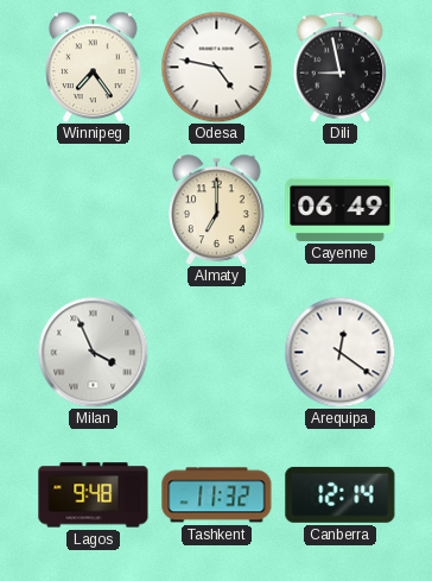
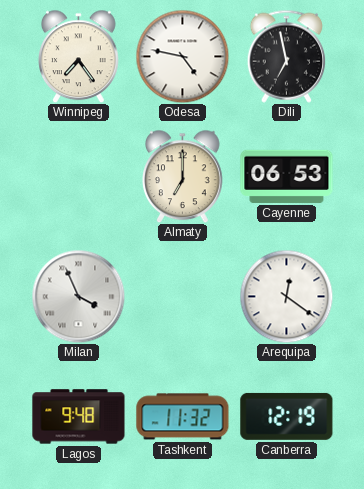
Dili: 8:58 -> 6:58
Cayenne: 06:49 -> 06:53
Canberra: 12:14 -> 12:19
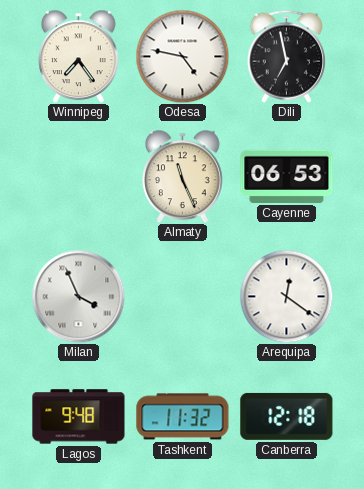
Almaty: 7:00 -> 11:26
Canberra: 12:19 -> 12:18
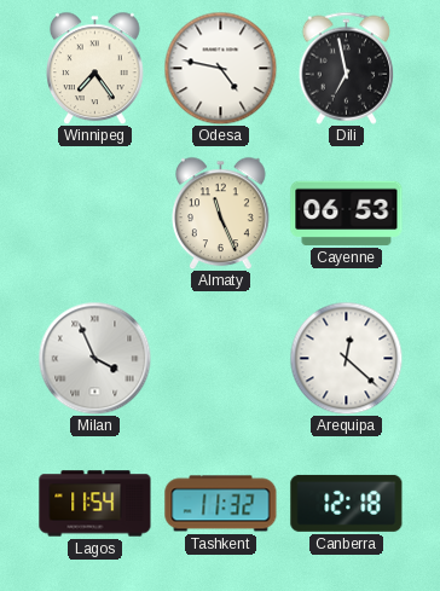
Arequipa: 12:21 -> 12:22
Lagos: 9:48 -> 11:54
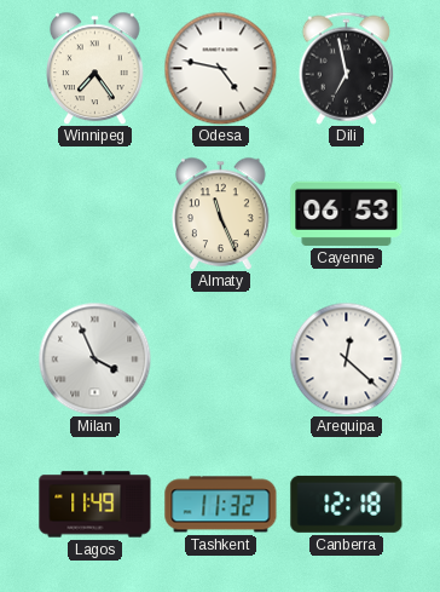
Lagos: 11:54 -> 11:49
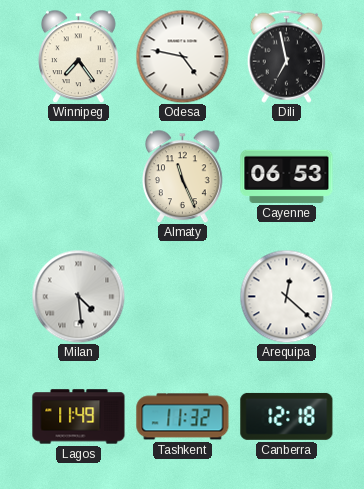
Milan: 3:56 -> 4:29
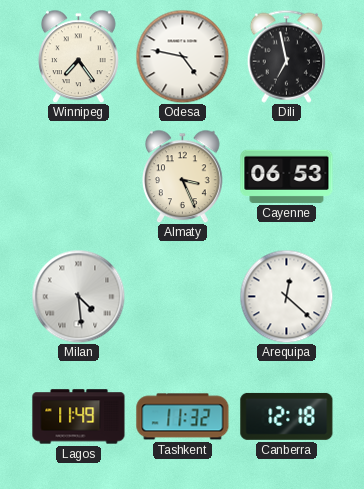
Almaty: 11:26 -> 3:26
